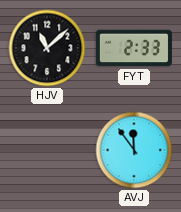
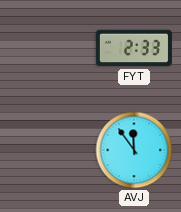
HJV: 11:08 -> none
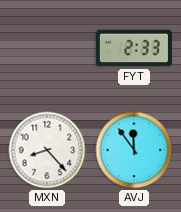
MXN: none -> 8:23
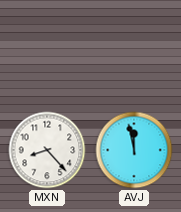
FYT: 2:33 -> none
AVJ: 11:54 -> 11:58
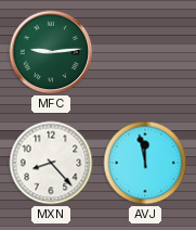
MFC: none -> 9:14
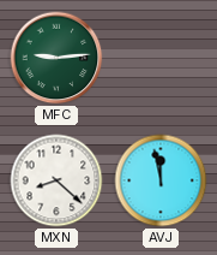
MXN: 8:23 -> 8:22
